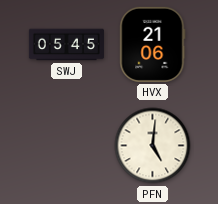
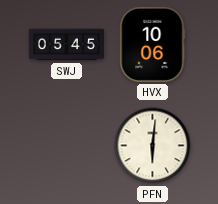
HVX: 21:06 -> 10:06
PFN: 5:01 -> 6:01
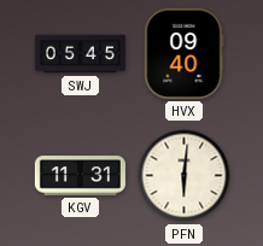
HVX: 10:06 -> 09:40
KGV: none -> 11:31
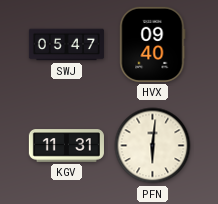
SWJ: 05:45 -> 05:47
